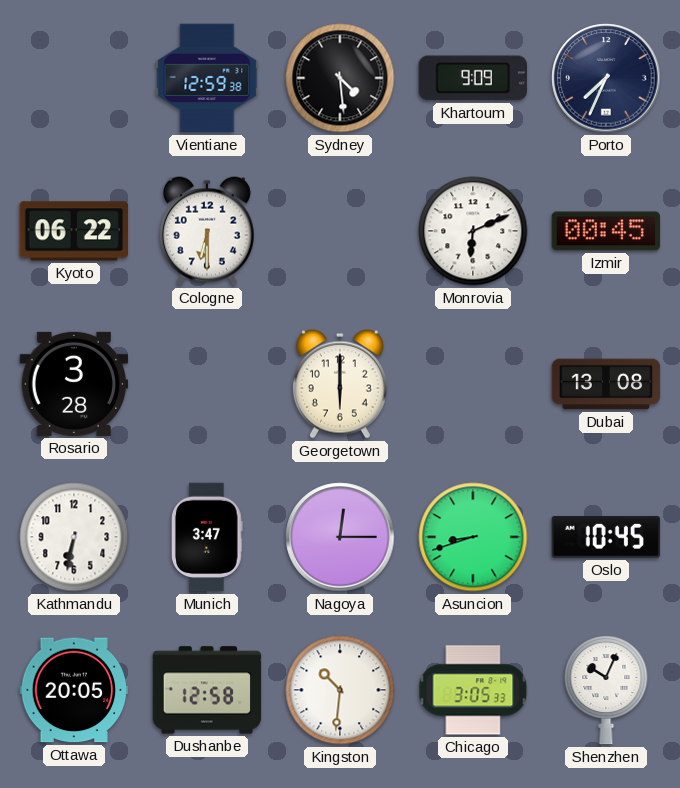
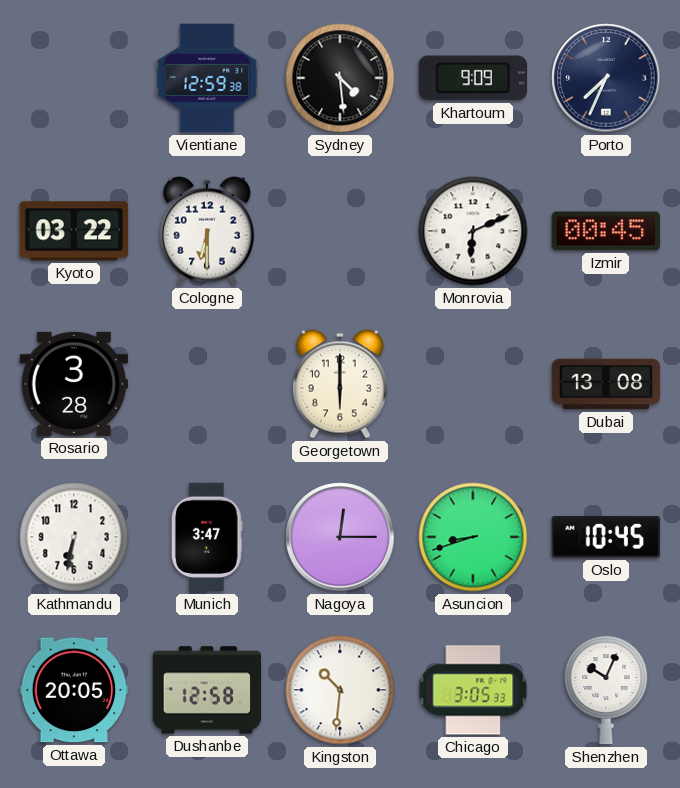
Kyoto: 06:22 -> 03:22
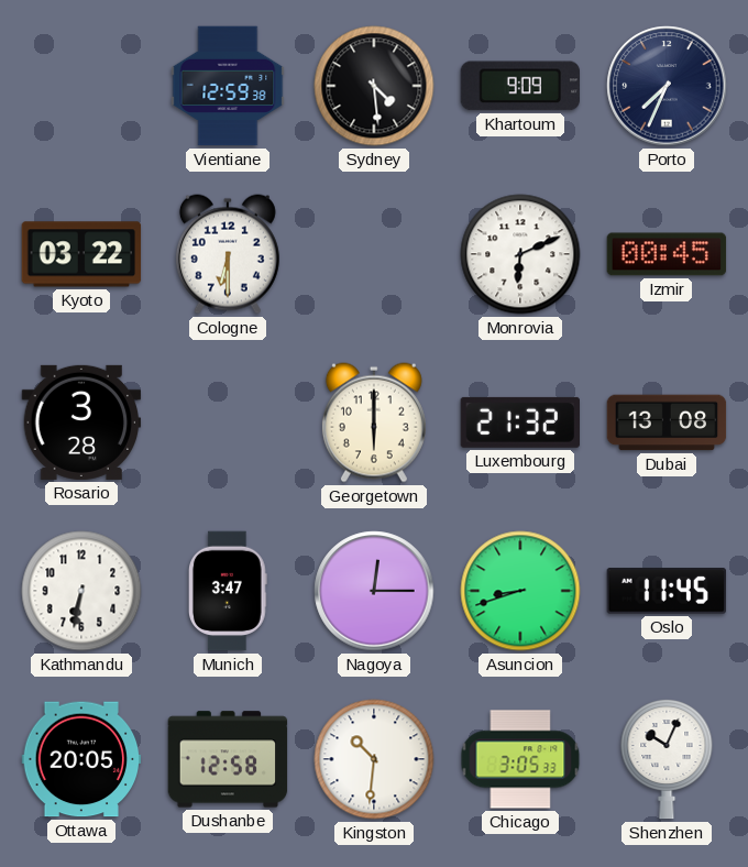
Luxembourg: none -> 21:32
Oslo: 10:45 -> 11:45
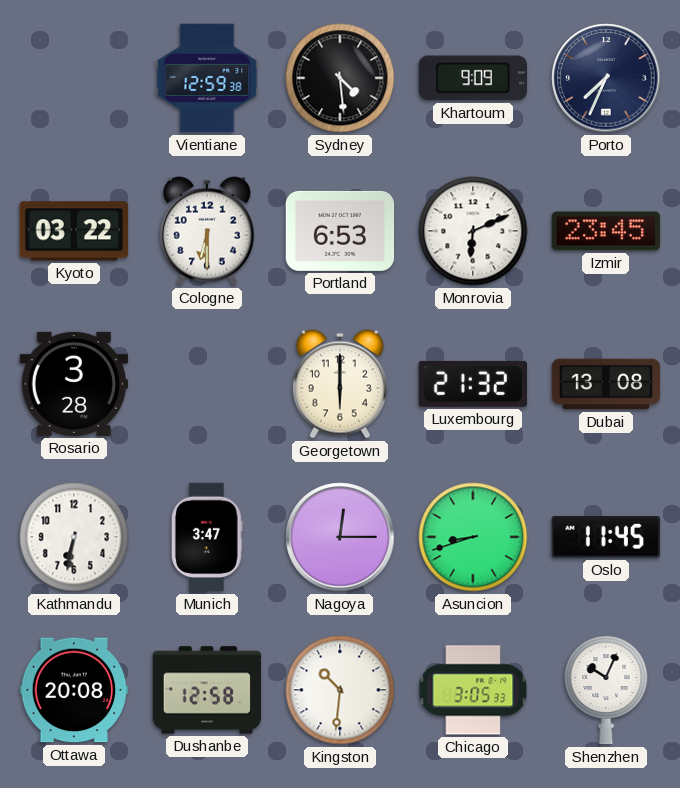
Portland: none -> 6:53
Izmir: 00:45 -> 23:45
Ottawa: 20:05 -> 20:08
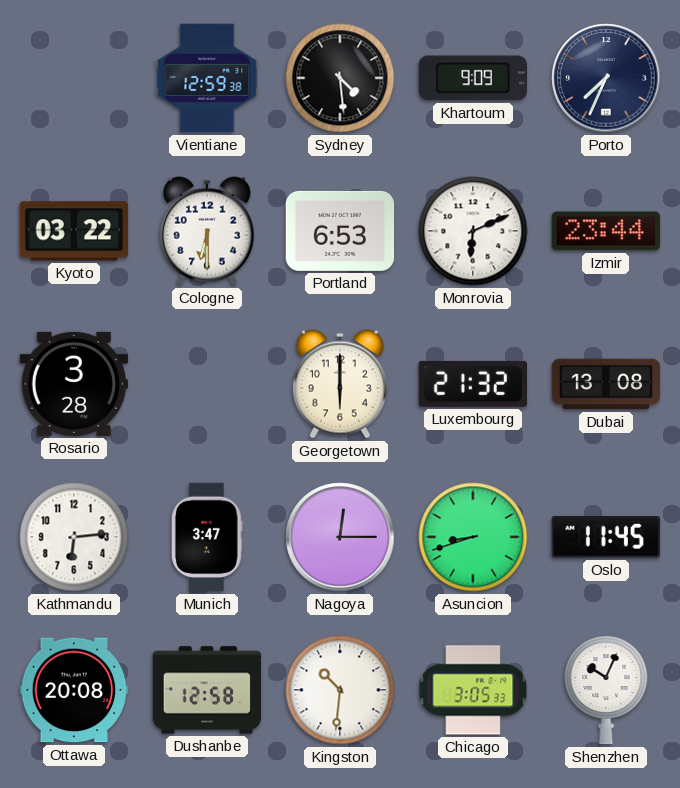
Izmir: 23:45 -> 23:44
Kathmandu: 6:32 -> 6:14
